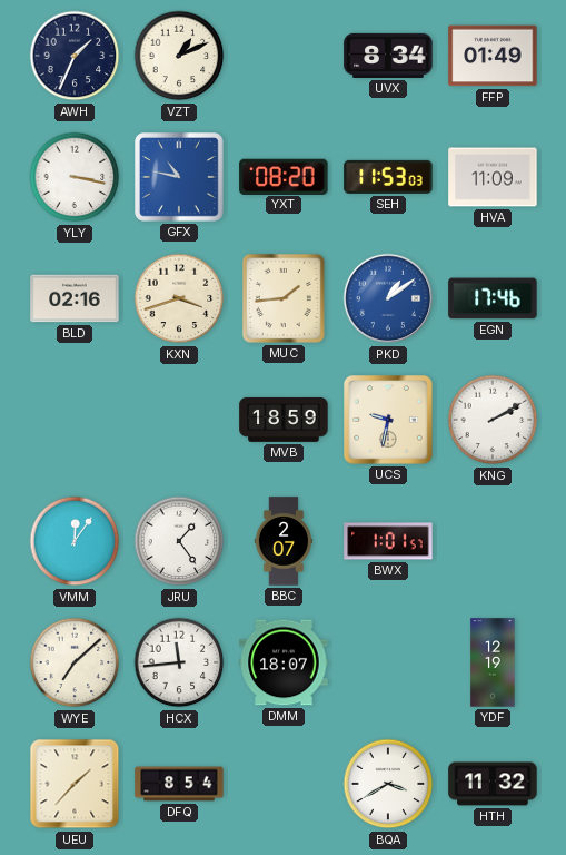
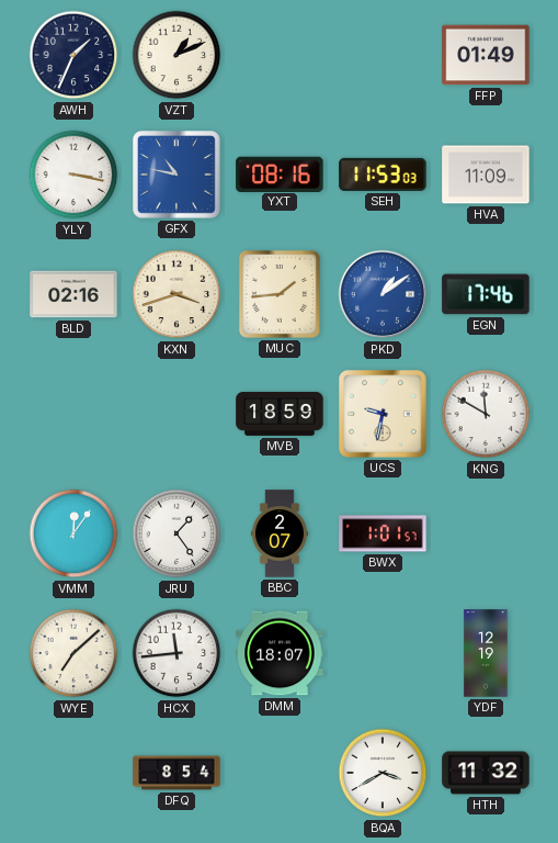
UVX: 8:34 -> none
YXT: 08:20 -> 08:16
KNG: 2:10 -> 11:50
UEU: 1:37 -> none
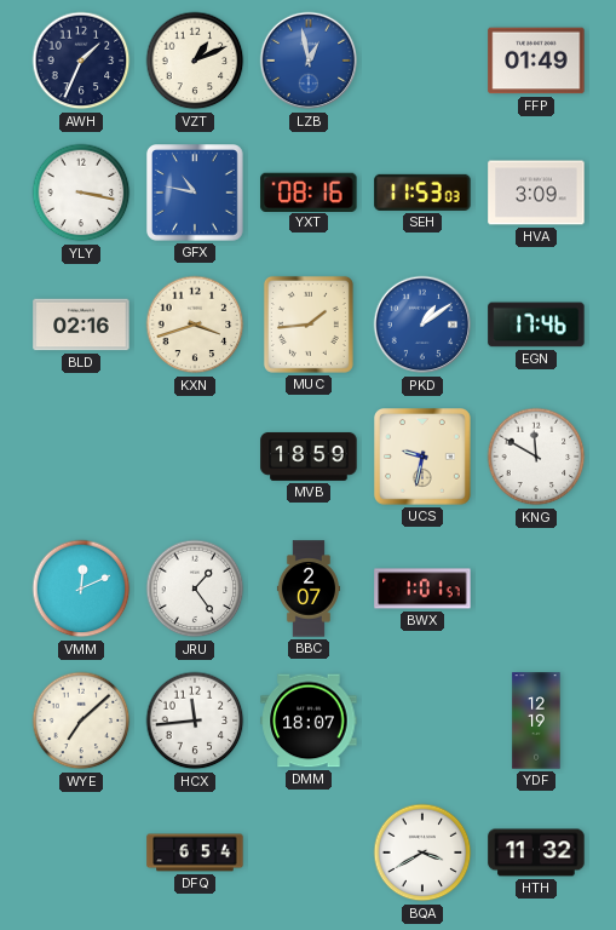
LZB: none -> 12:58
HVA: 11:09 -> 3:09
VMM: 12:06 -> 12:11
DFQ: 8:54 -> 6:54
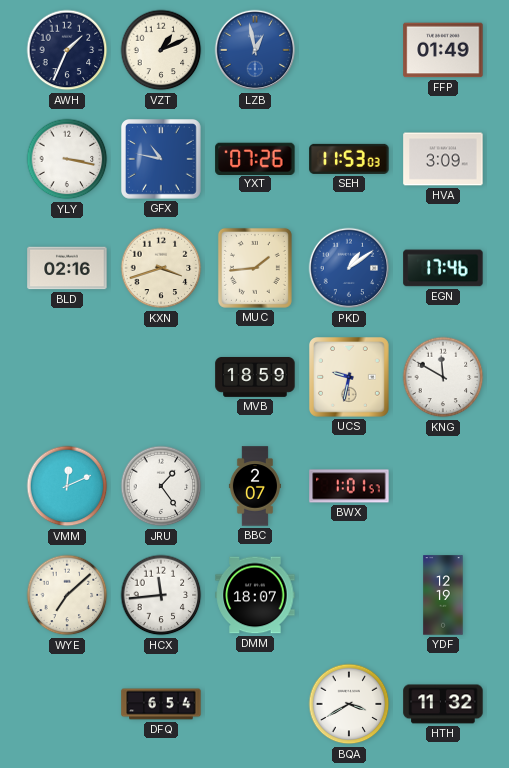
YXT: 08:16 -> 07:26
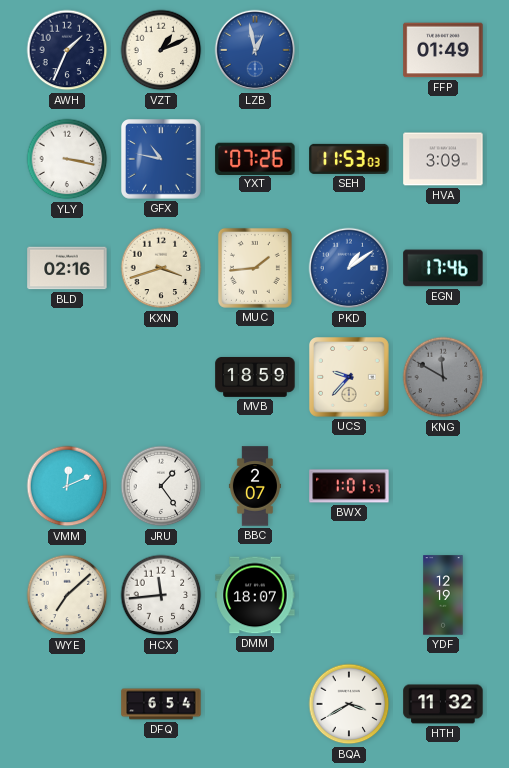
UCS: 9:32 -> 9:37
KNG dial: white -> grey
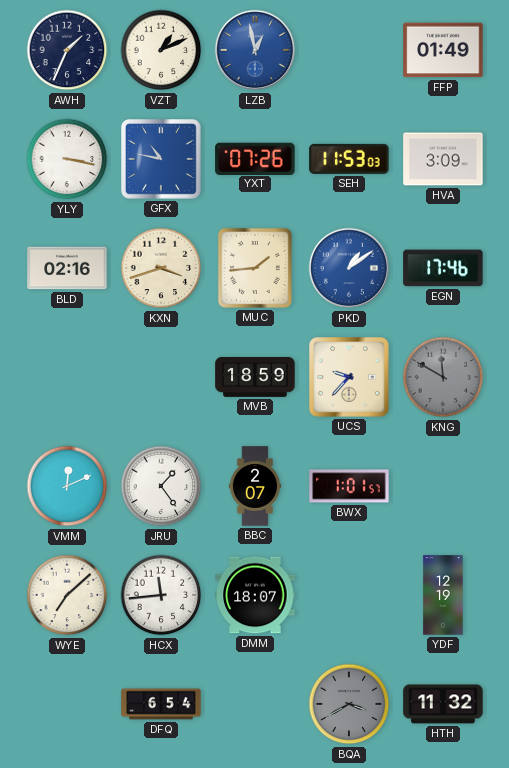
BQA dial: white -> grey
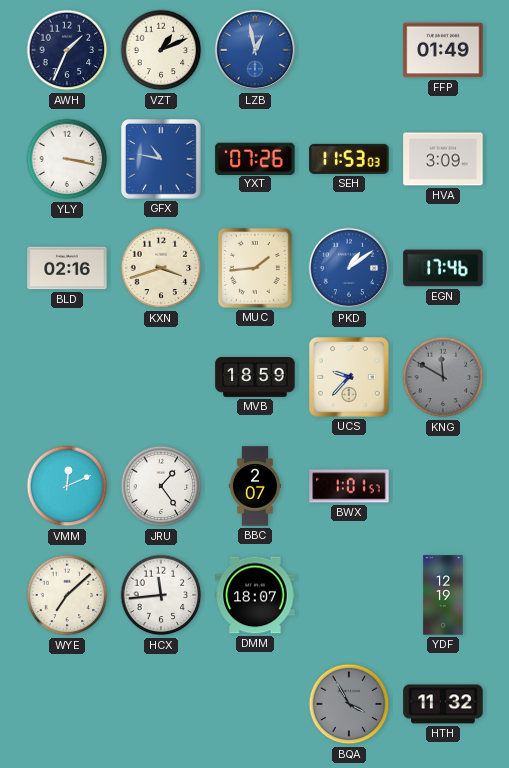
DFQ: 6:54 -> none
BQA: 3:40 -> 3:55
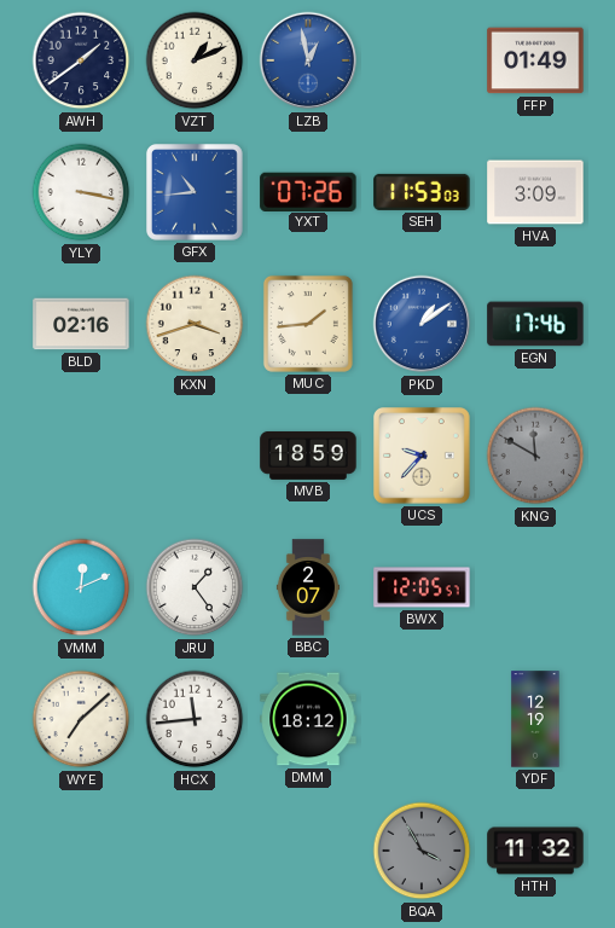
AWH: 1:34 -> 1:39
GFX: 10:47 -> 10:44
BWX: 1:01 -> 12:05
DMM: 18:07 -> 18:12
